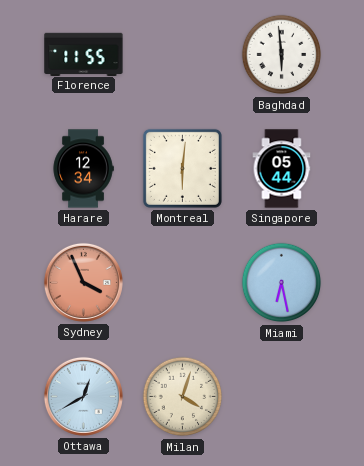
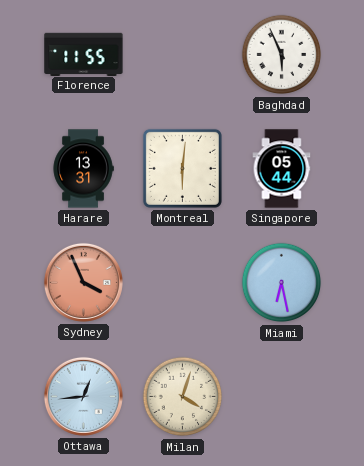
Baghdad: 5:59 -> 5:56
Harare: 12:34 -> 13:31
Ottawa: 12:40 -> 12:44
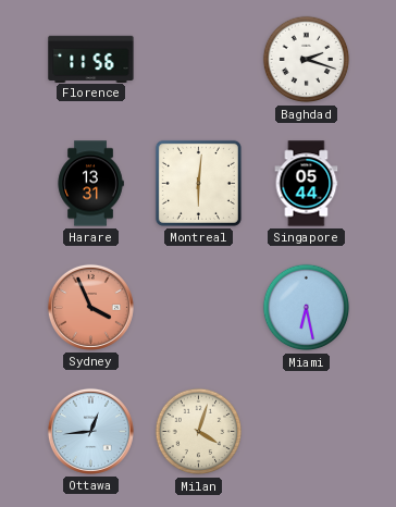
Florence: 11:55 -> 11:56
Baghdad: 5:56 -> 2:18
